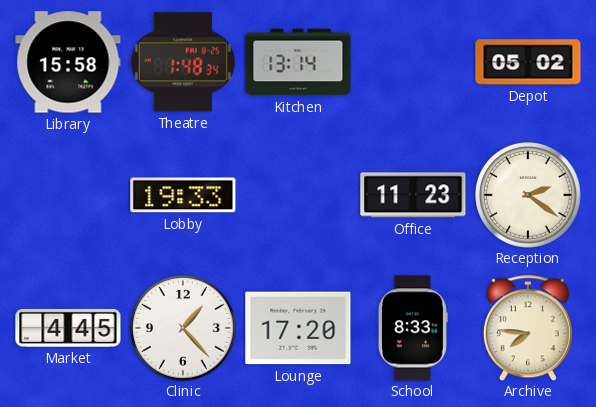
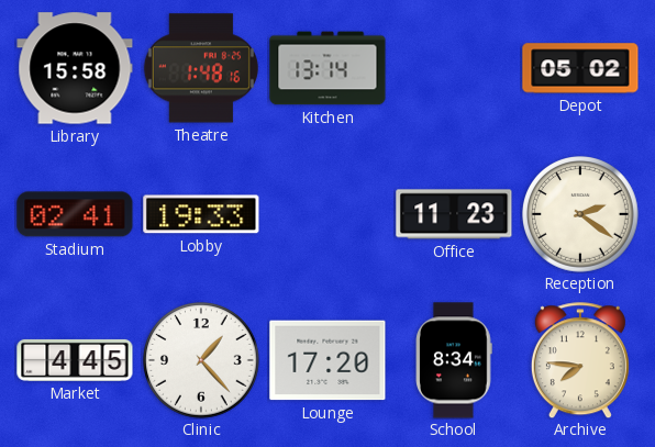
Theatre: 1:48:34 -> 1:48:16
Stadium: none -> 02:41
School: 8:33 -> 8:34
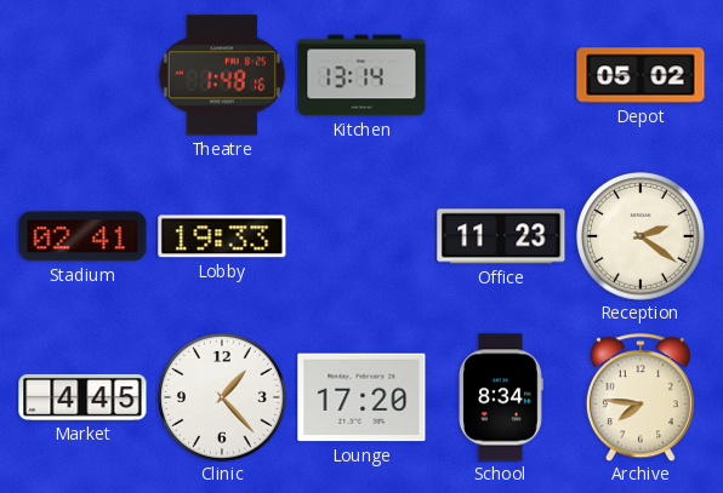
Library: 15:58 -> none
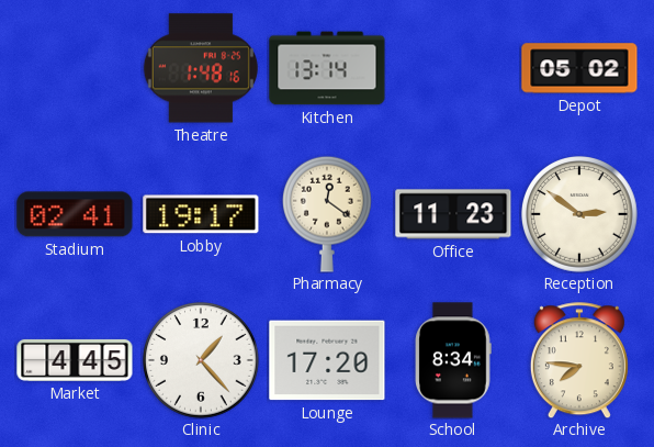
Lobby: 19:33 -> 19:17
Pharmacy: none -> 12:21
Reception: 2:21 -> 2:51
